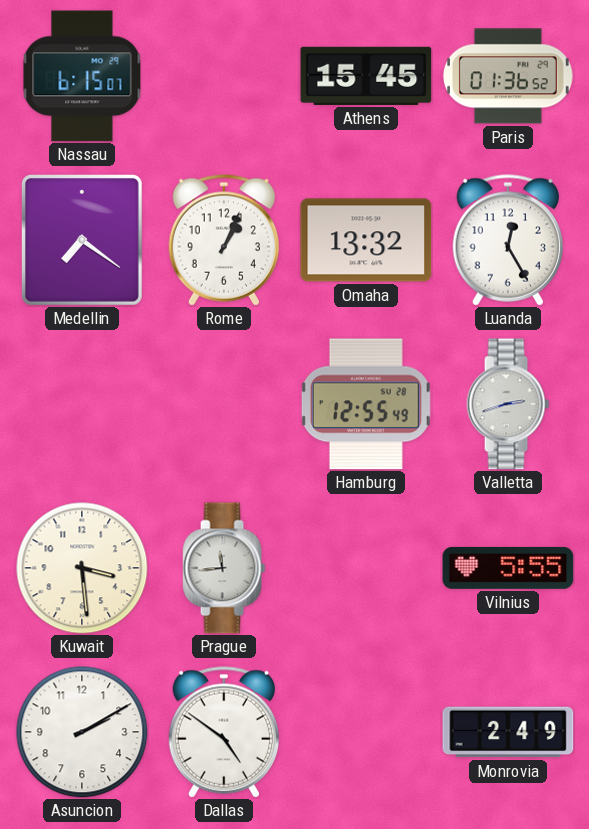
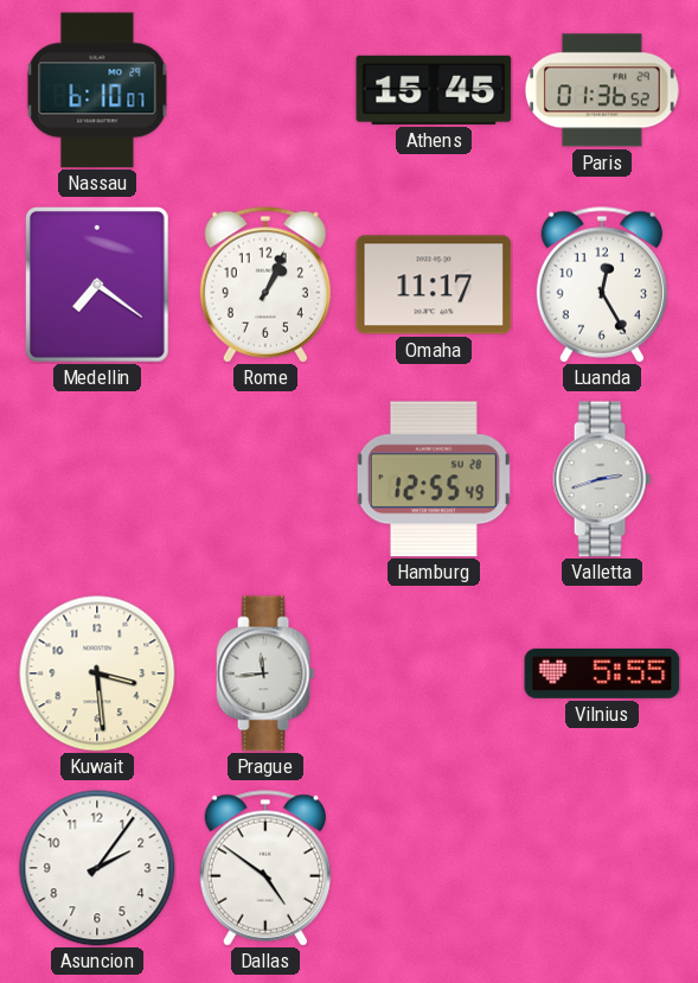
Nassau: 6:15 -> 6:10
Omaha: 13:32 -> 11:17
Asuncion: 2:10 -> 2:06
Monrovia: 2:49 -> none
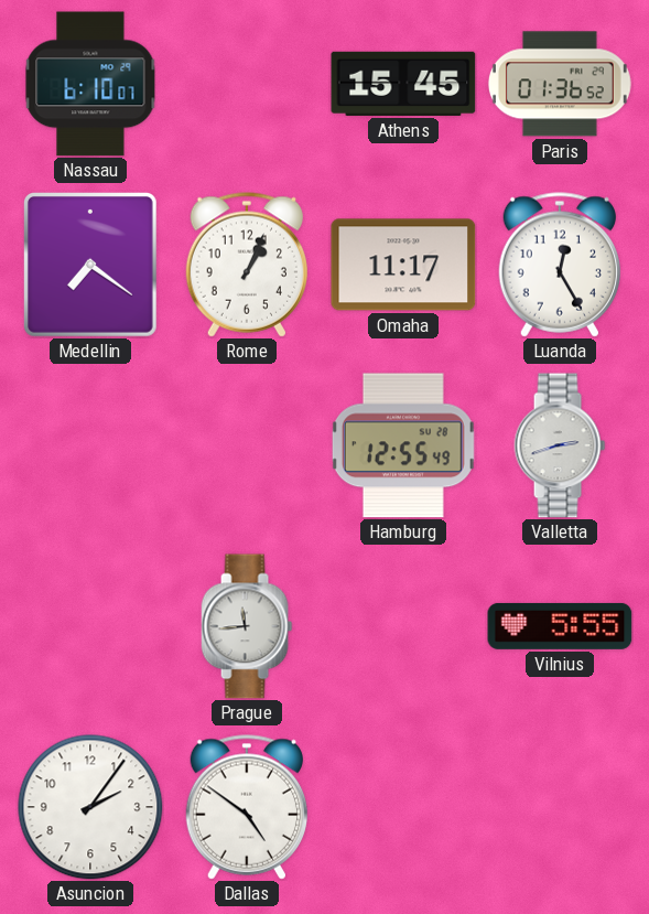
Kuwait: 3:29 -> none
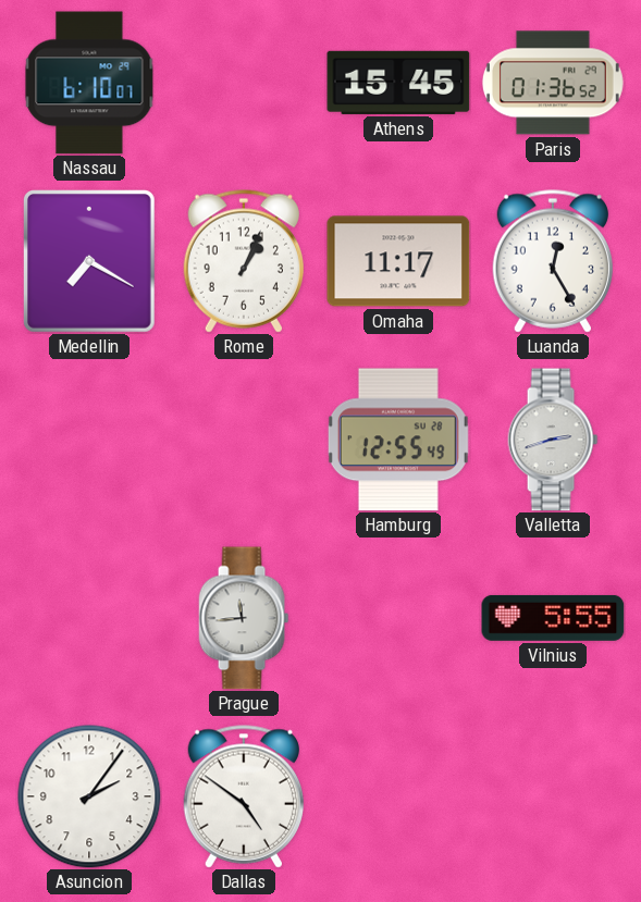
Medellin: 7:21 -> 7:20
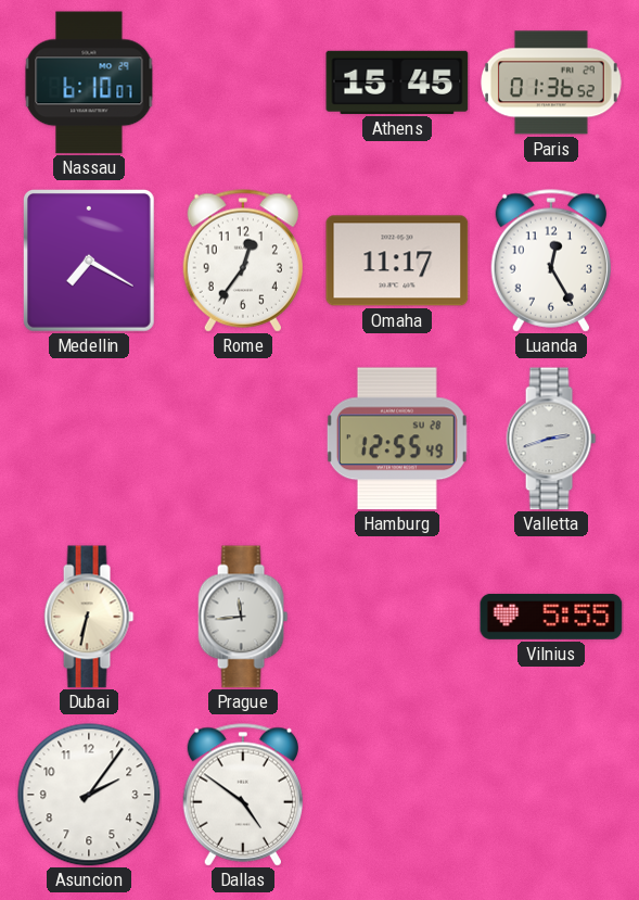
Rome: 1:04 -> 12:36
Dubai: none -> 6:32
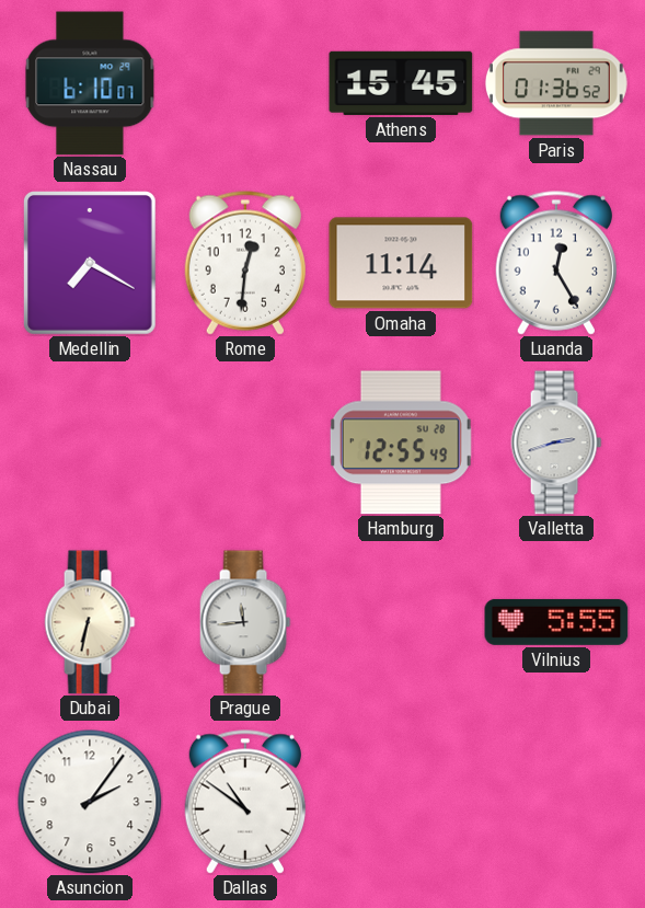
Rome: 12:36 -> 12:31
Omaha: 11:17 -> 11:14
Dallas: 4:51 -> 10:51
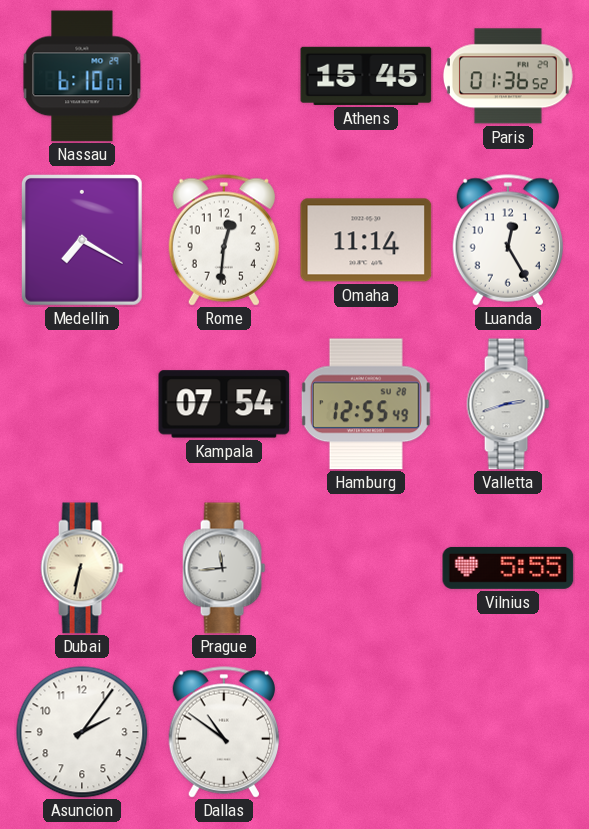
Kampala: none -> 07:54
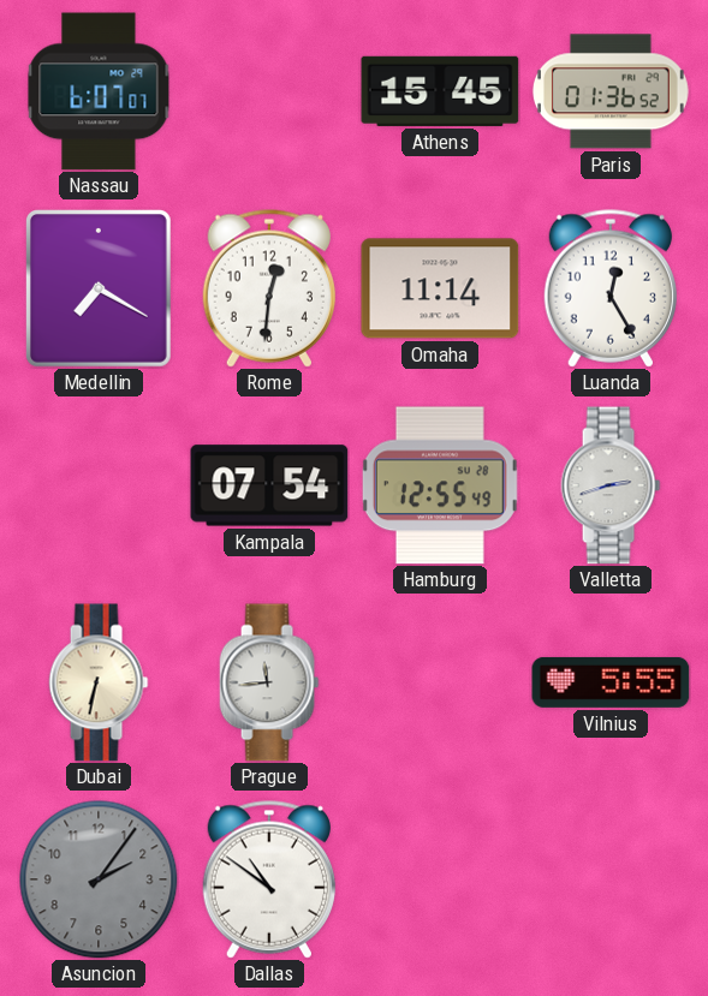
Nassau: 6:10 -> 6:07
Asuncion dial: white -> grey
